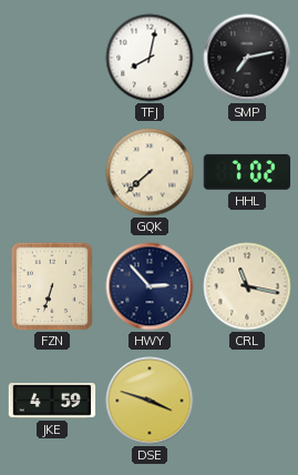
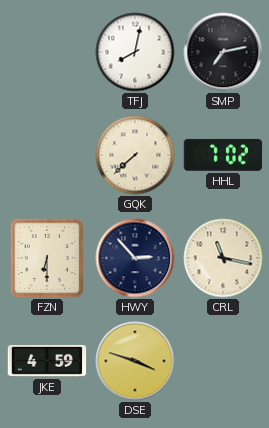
FZN: 6:33 -> 6:30
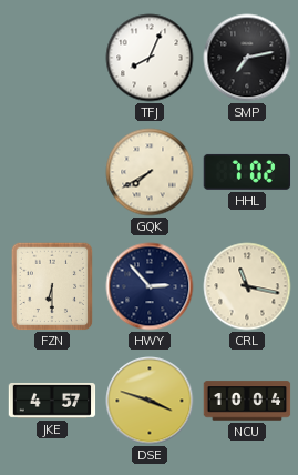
TFJ: 8:02 -> 8:04
GQK: 7:38 -> 7:40
JKE: 4:59 -> 4:57
NCU: none -> 10:04
